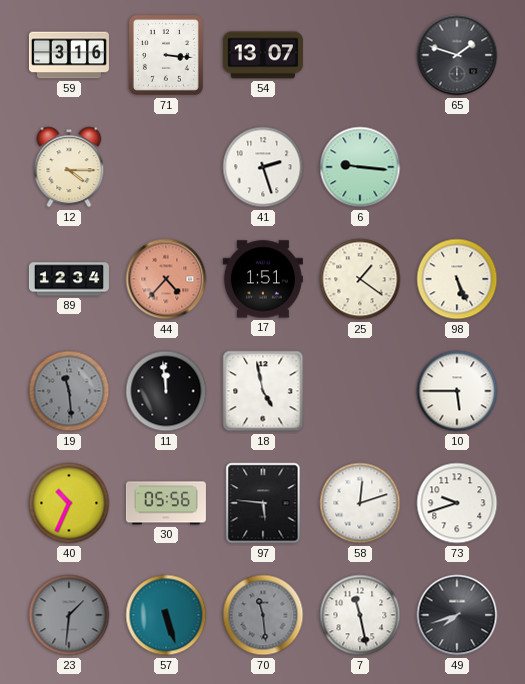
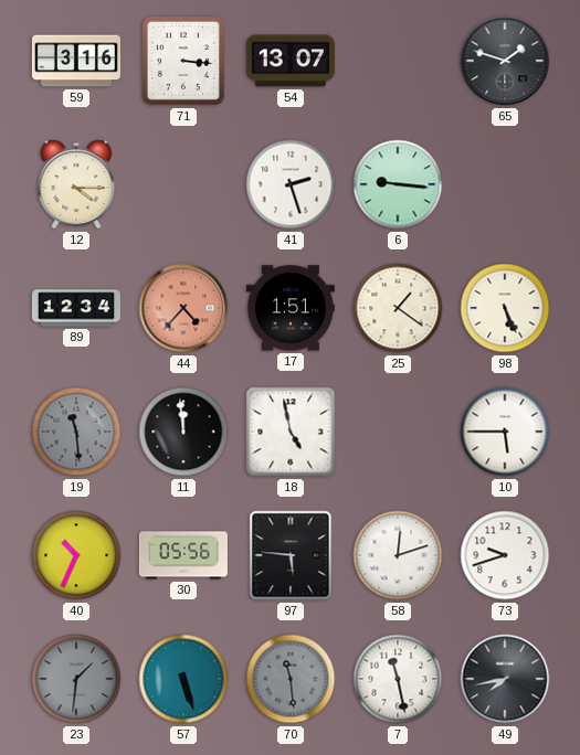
49: 7:42 -> 7:43
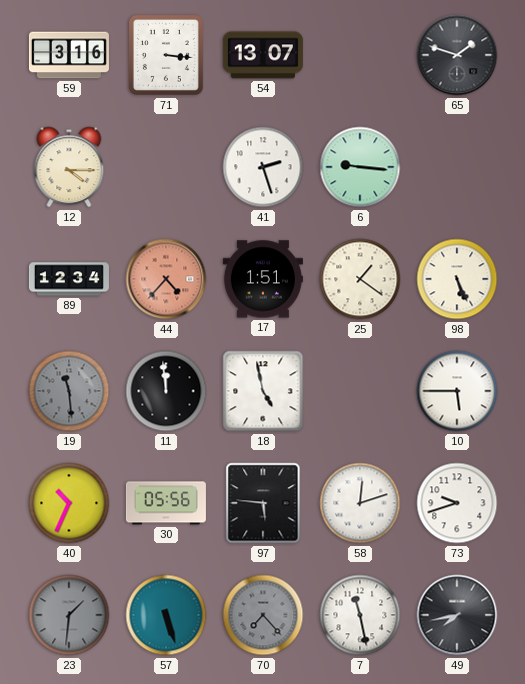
70: 11:29 -> 7:23
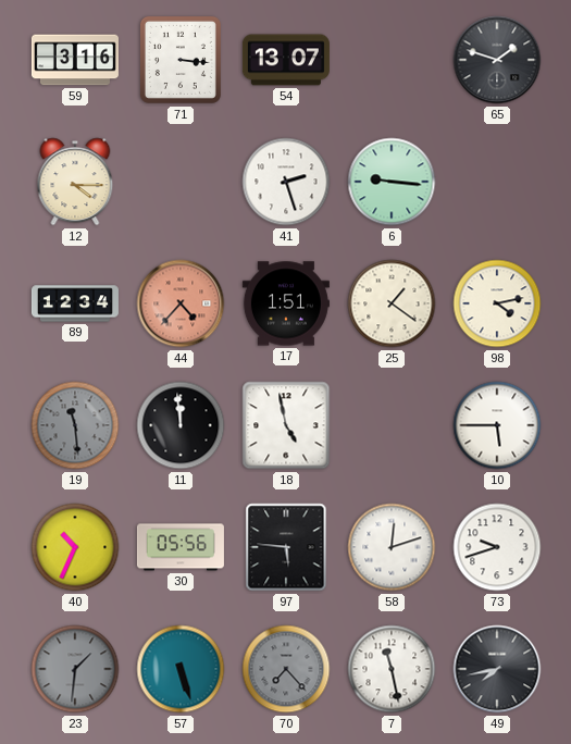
98: 5:26 -> 4:13
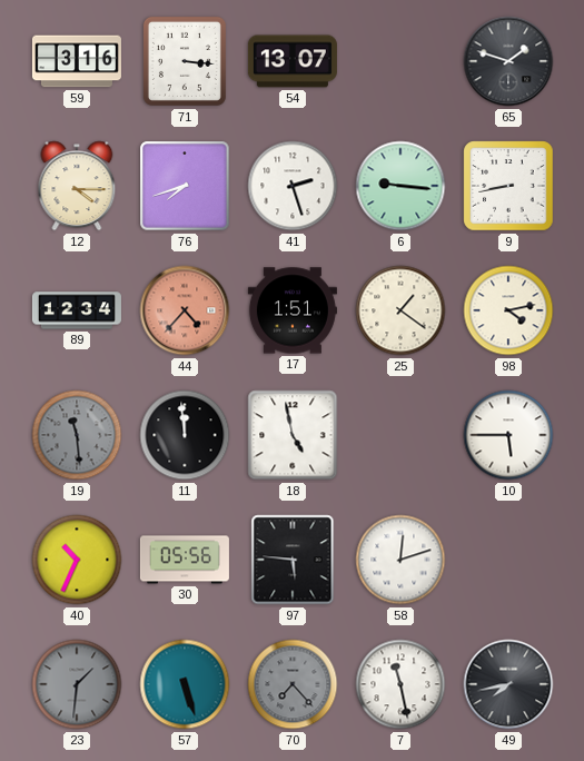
76: none -> 7:42
9: none -> 8:43
73: 9:42 -> none
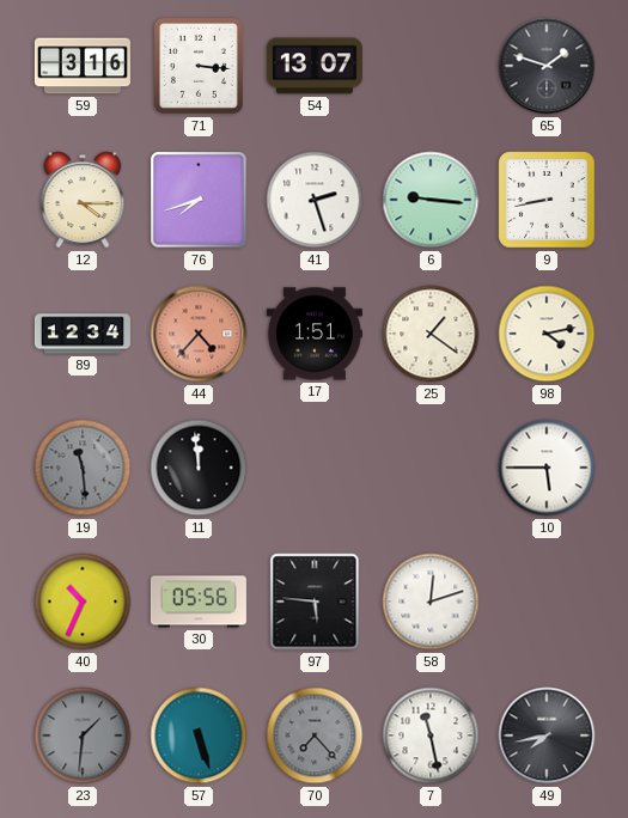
18: 4:58 -> none
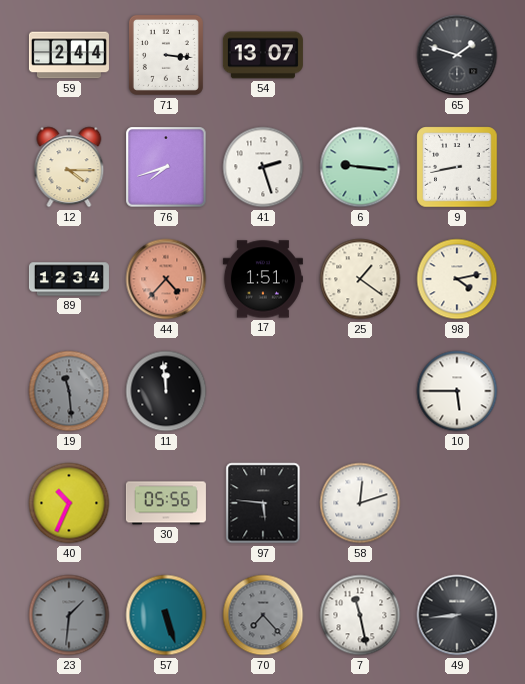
59: 3:16 -> 2:44
49: 7:43 -> 8:44
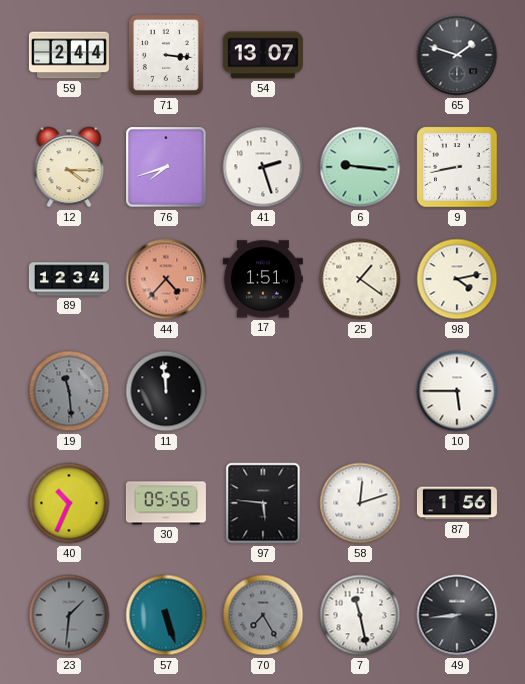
87: none -> 1:56
70: 7:23 -> 7:25
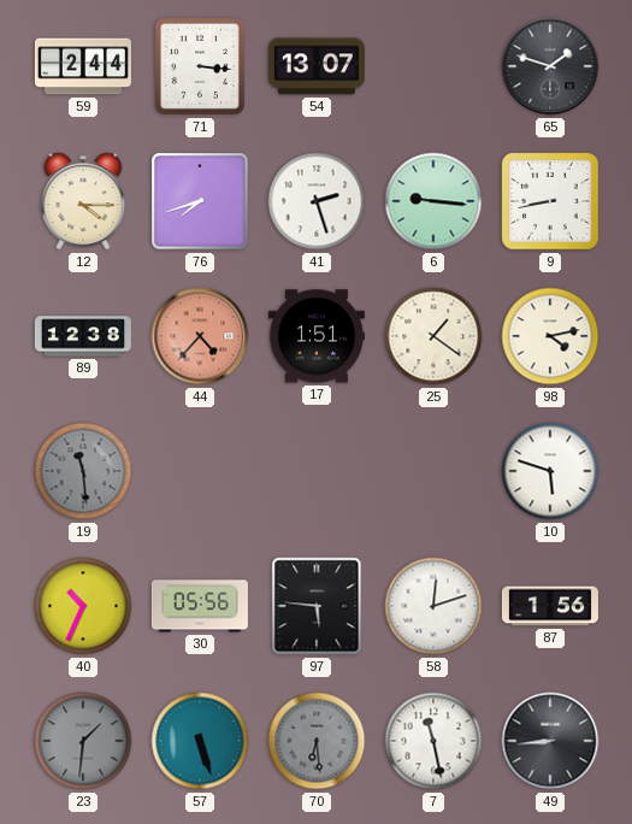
89: 12:34 -> 12:38
11: 11:59 -> none
10: 5:45 -> 5:48
70: 7:25 -> 6:29
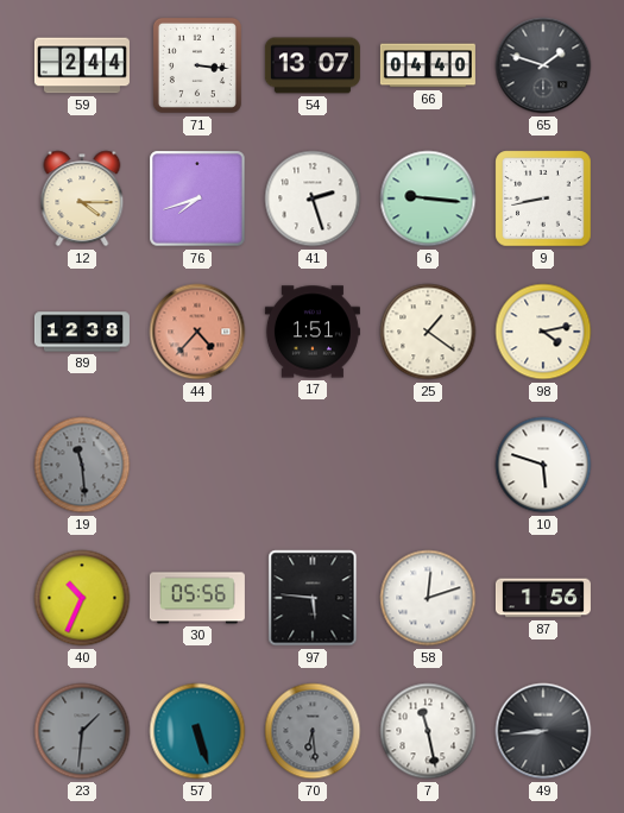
66: none -> 04:40
